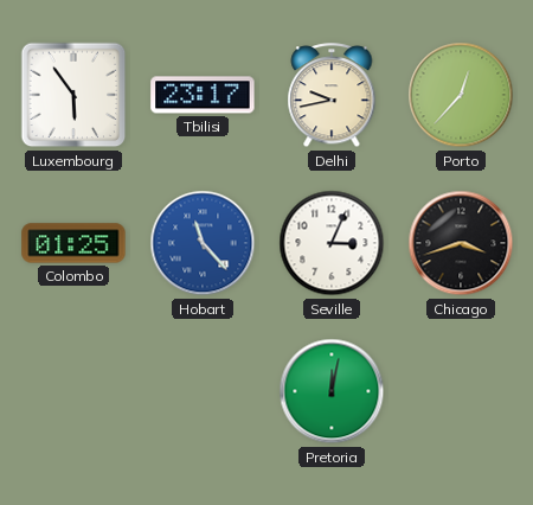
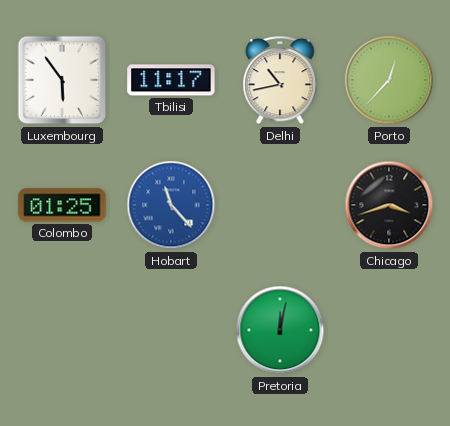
Tbilisi: 23:17 -> 11:17
Delhi: 9:43 -> 10:43
Seville: 3:04 -> none
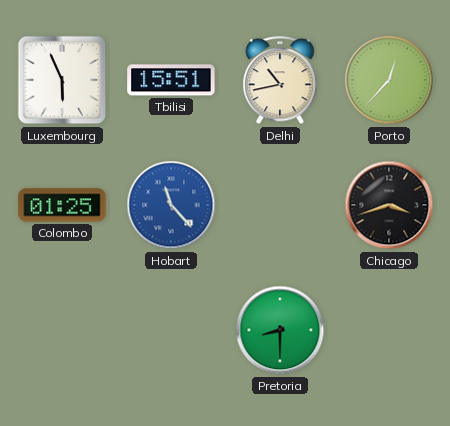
Luxembourg: 5:54 -> 5:56
Tbilisi: 11:17 -> 15:51
Pretoria: 12:02 -> 8:30
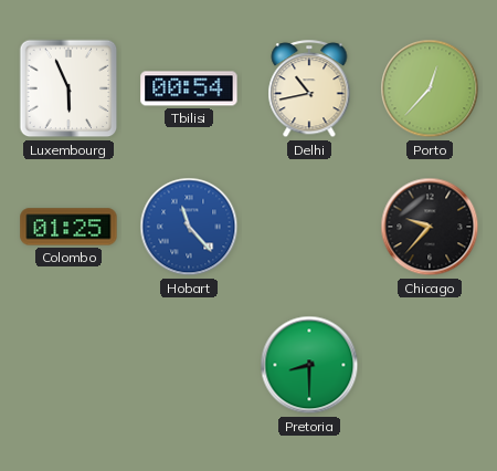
Tbilisi: 15:51 -> 00:54
Chicago: 3:42 -> 9:37
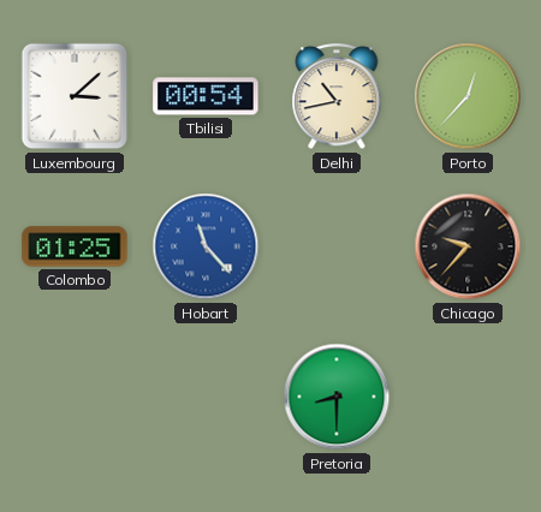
Luxembourg: 5:56 -> 3:08
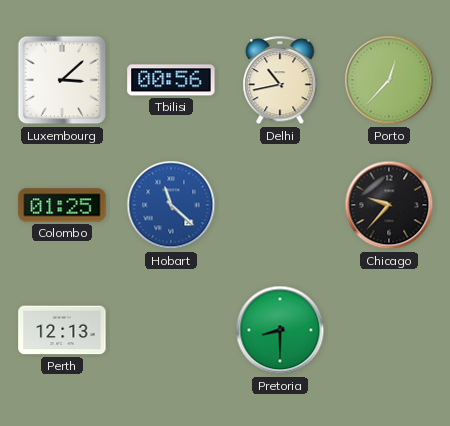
Tbilisi: 00:54 -> 00:56
Hobart: 11:23 -> 11:22
Perth: none -> 12:13
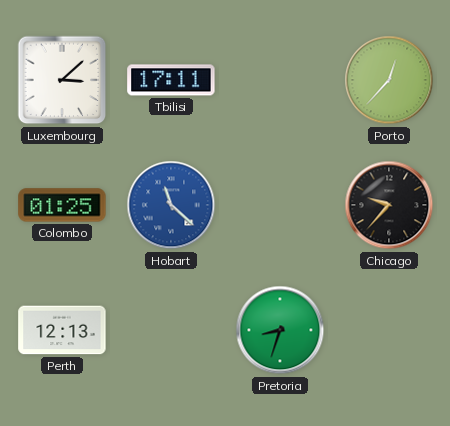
Tbilisi: 00:56 -> 17:11
Delhi: 10:43 -> none
Pretoria: 8:30 -> 8:33
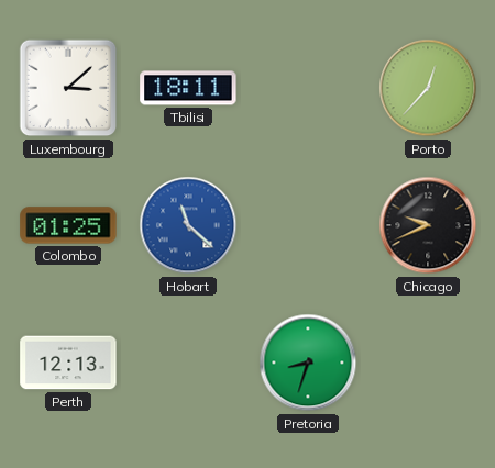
Tbilisi: 17:11 -> 18:11
Chicago: 9:37 -> 9:41
